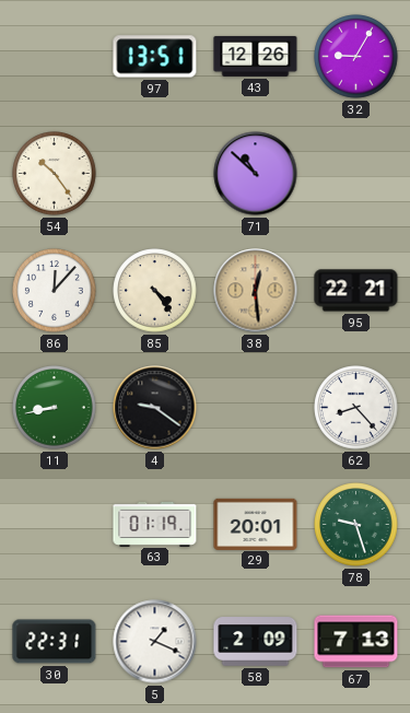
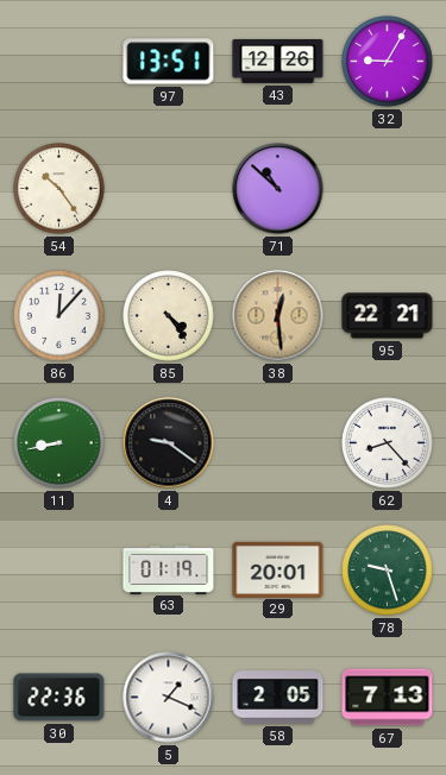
30: 22:31 -> 22:36
58: 2:09 -> 2:05
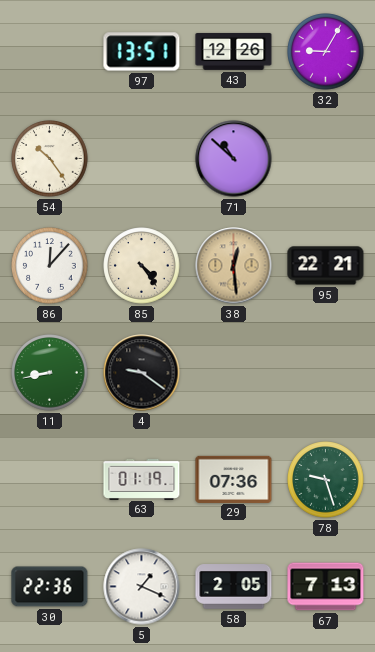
62: 8:23 -> none
29: 20:01 -> 07:36
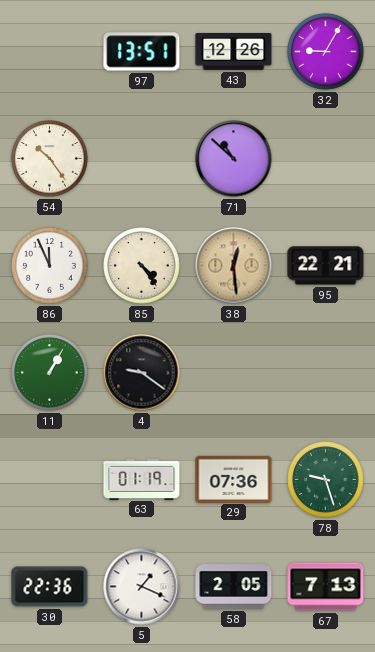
86: 12:07 -> 11:56
11: 8:43 -> 1:05
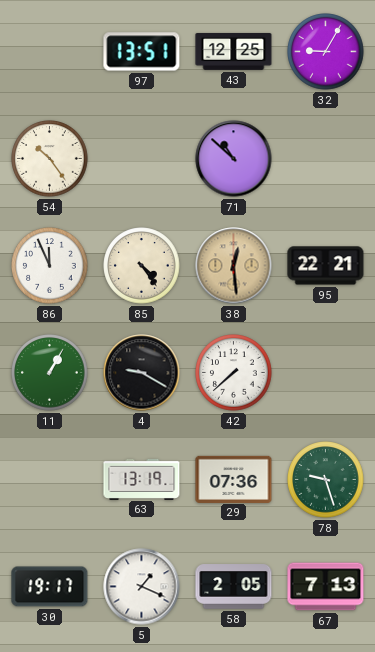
43: 12:26 -> 12:25
4: 9:21 -> 9:20
42: none -> 7:38
63: 01:19 -> 13:19
30: 22:36 -> 19:17
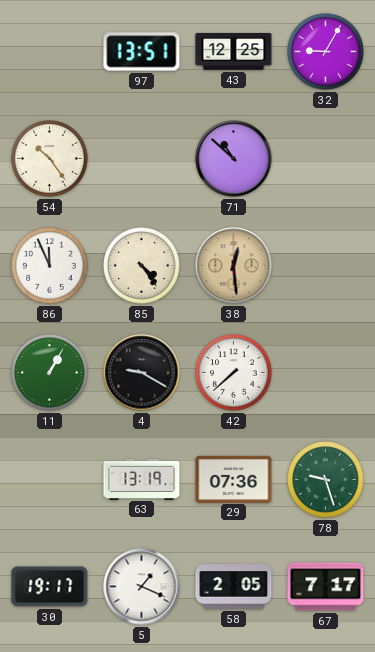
95: 22:21 -> none
67: 7:13 -> 7:17
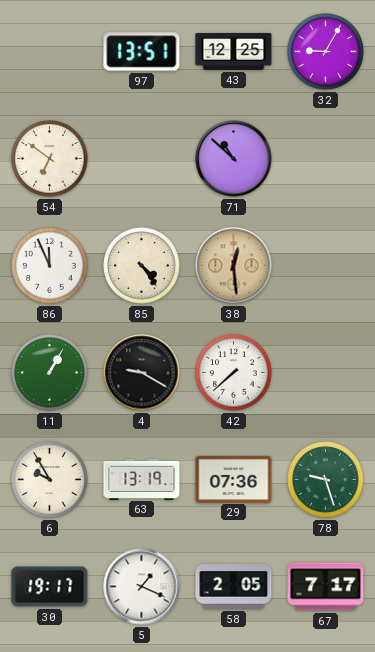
54: 10:24 -> 6:51
6: none -> 9:55
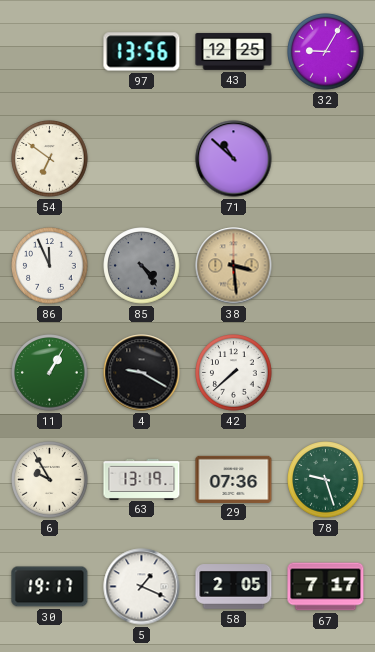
97: 13:51 -> 13:56
85 dial: cream -> grey
38: 12:29 -> 3:29
